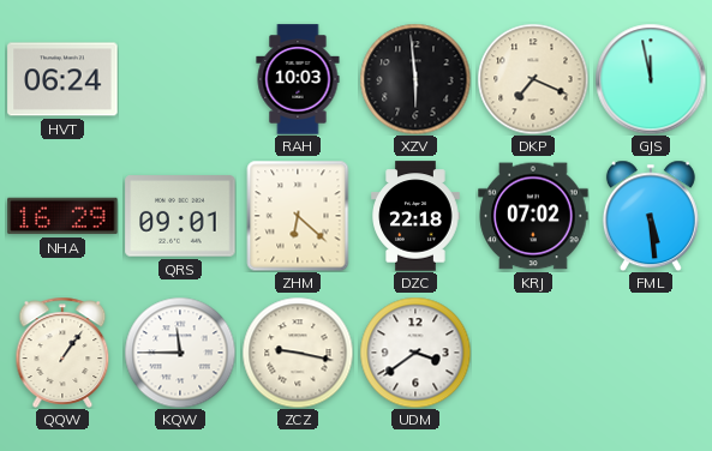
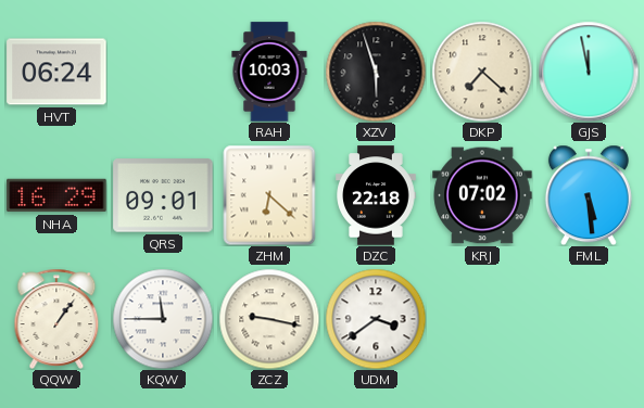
XZV: 5:59 -> 5:57
DKP: 7:19 -> 7:22
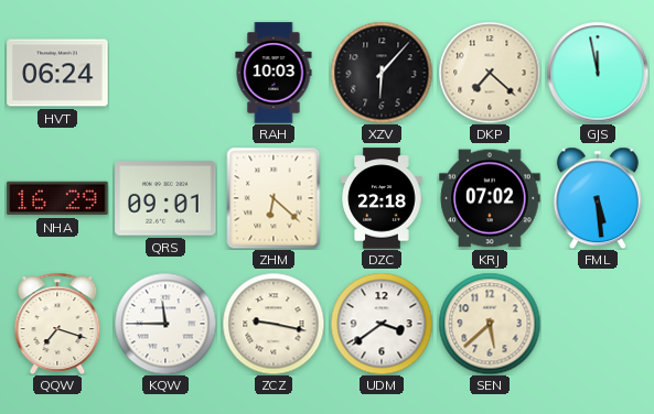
XZV: 5:57 -> 6:07
QQW: 1:06 -> 7:18
SEN: none -> 5:38
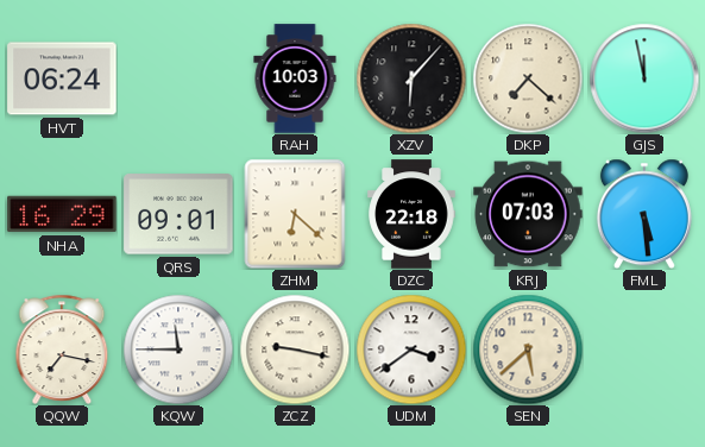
KRJ: 07:02 -> 07:03
QQW: 7:18 -> 7:17
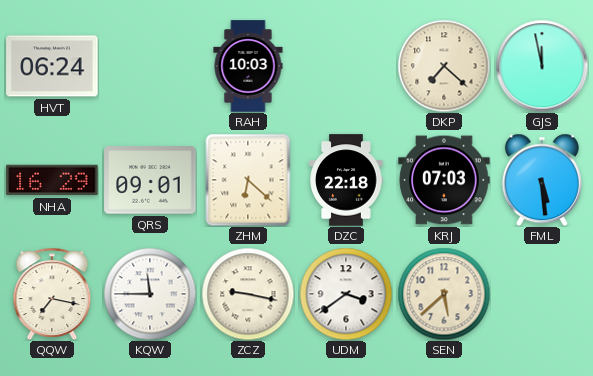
XZV: 6:07 -> none
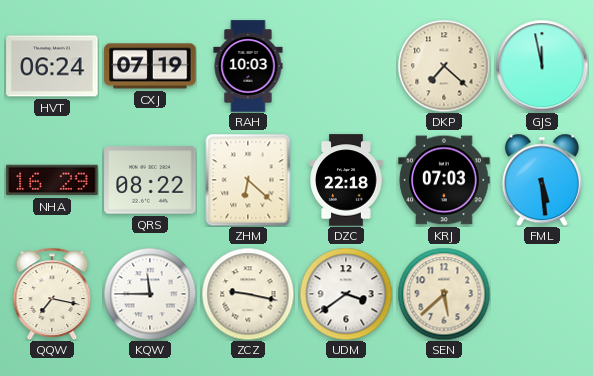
CXJ: none -> 07:19
QRS: 09:01 -> 08:22
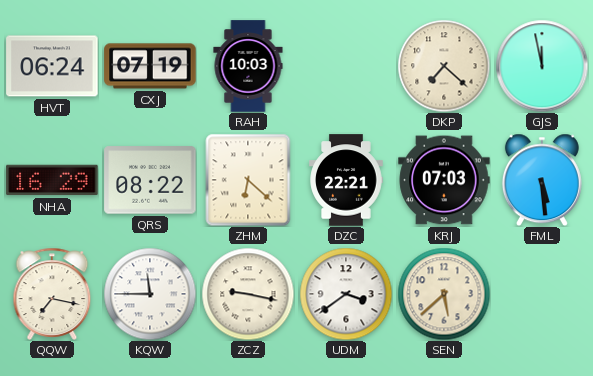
DZC: 22:18 -> 22:21
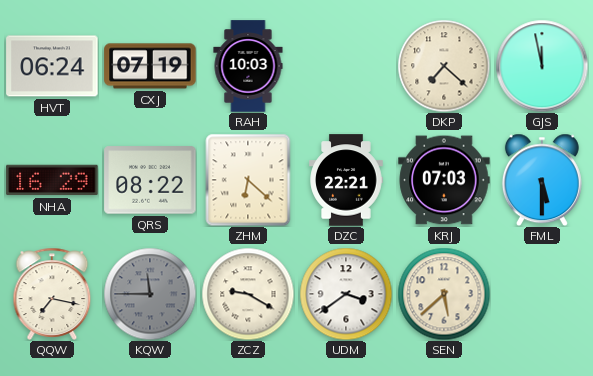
FML: 5:29 -> 5:30
KQW dial: white -> grey
ZCZ: 9:17 -> 9:20
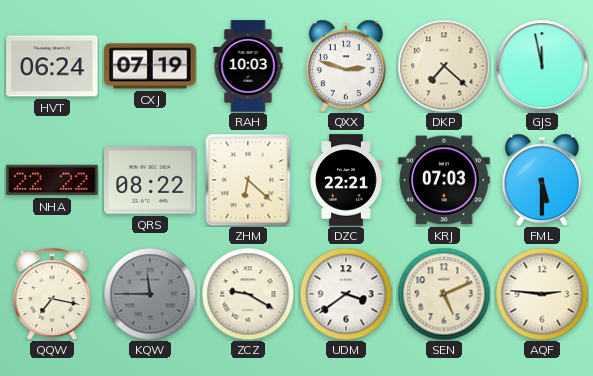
QXX: none -> 2:48
NHA: 16:29 -> 22:22
SEN: 5:38 -> 5:11
AQF: none -> 2:46
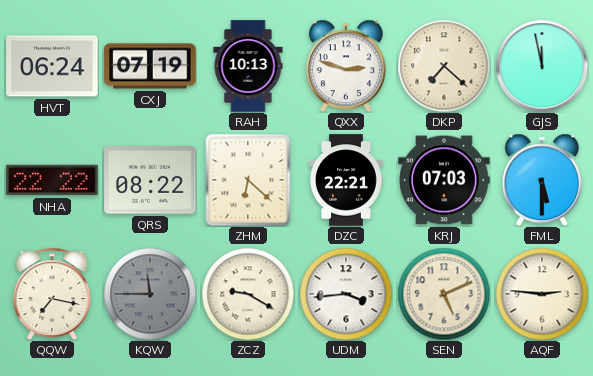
RAH: 10:03 -> 10:13
UDM: 3:39 -> 3:44
